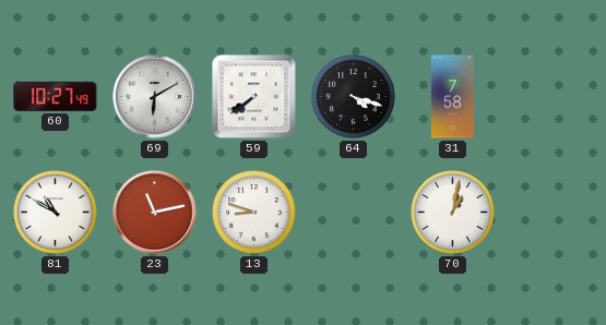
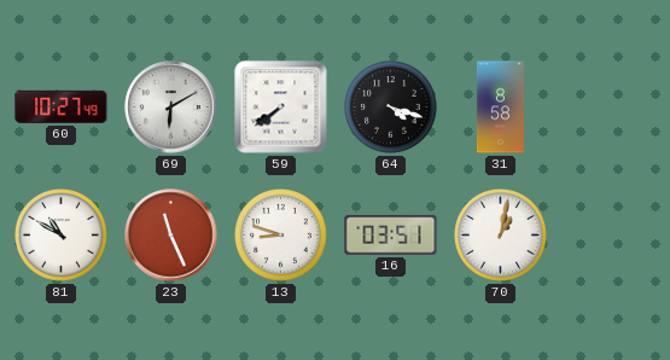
31: 7:58 -> 8:58
23: 11:13 -> 11:26
16: none -> 03:51
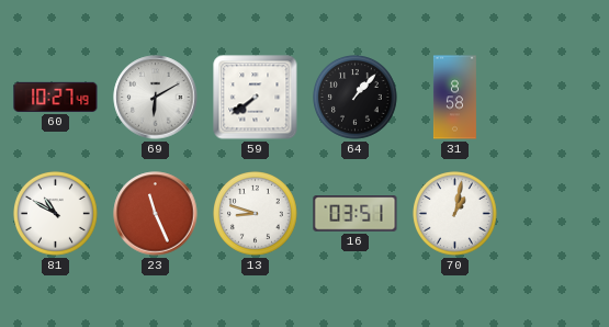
64: 4:18 -> 1:07
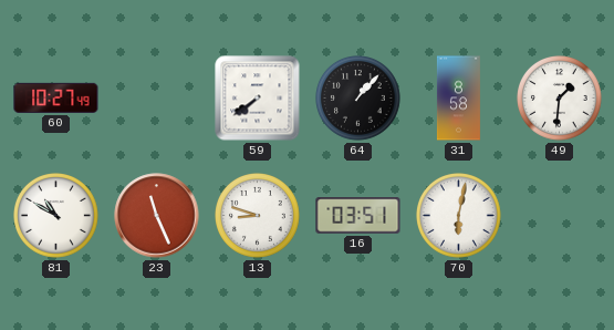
69: 6:10 -> none
49: none -> 1:31
70: 1:02 -> 6:02
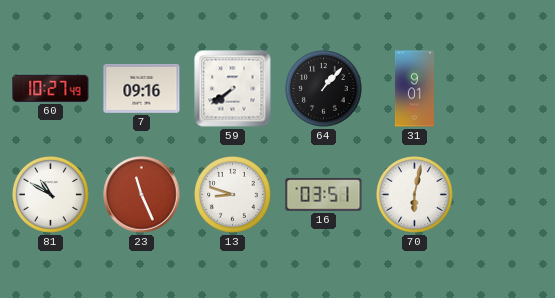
7: none -> 09:16
31: 8:58 -> 9:01
49: 1:31 -> none
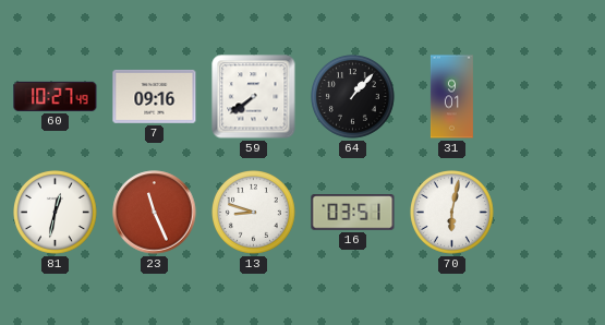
81: 10:50 -> 12:32
